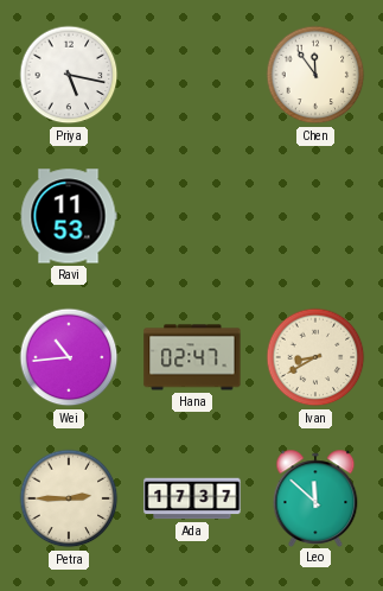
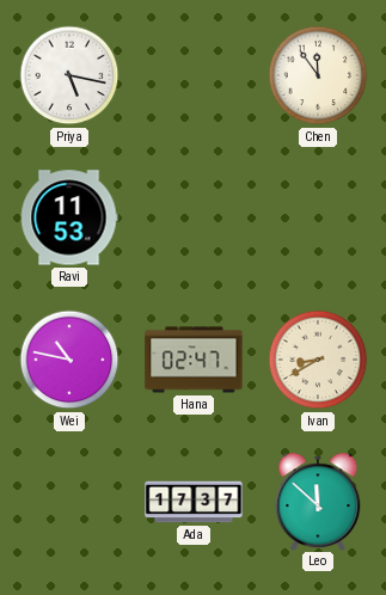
Wei: 10:44 -> 10:47
Petra: 2:45 -> none
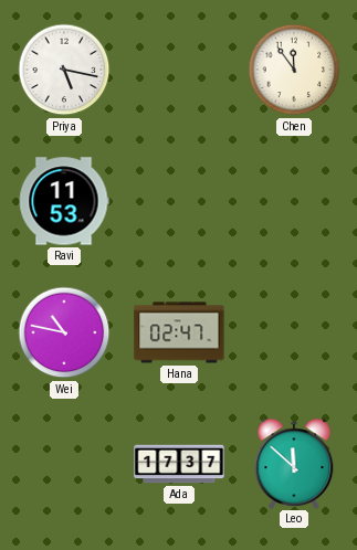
Ivan: 8:40 -> none
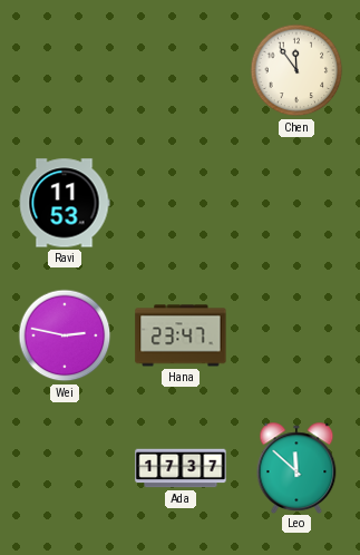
Priya: 5:17 -> none
Wei: 10:47 -> 2:47
Hana: 02:47 -> 23:47
